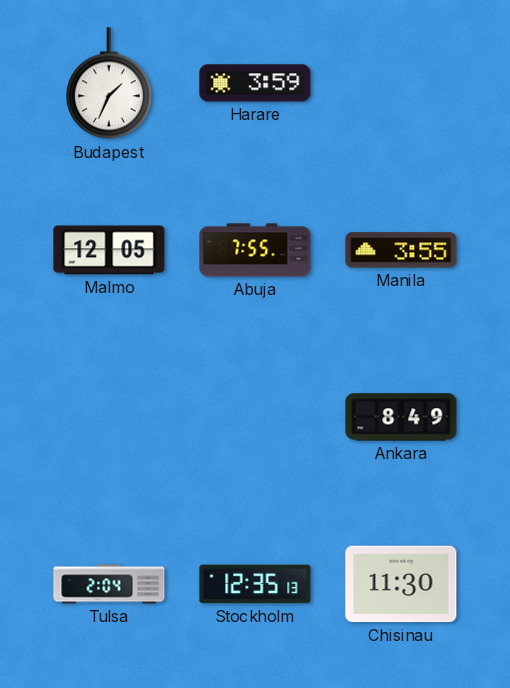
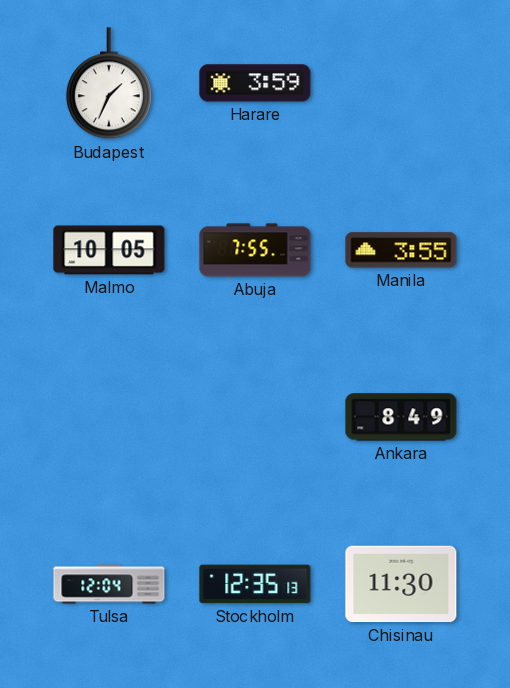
Malmo: 12:05 -> 10:05
Tulsa: 2:04 -> 12:04
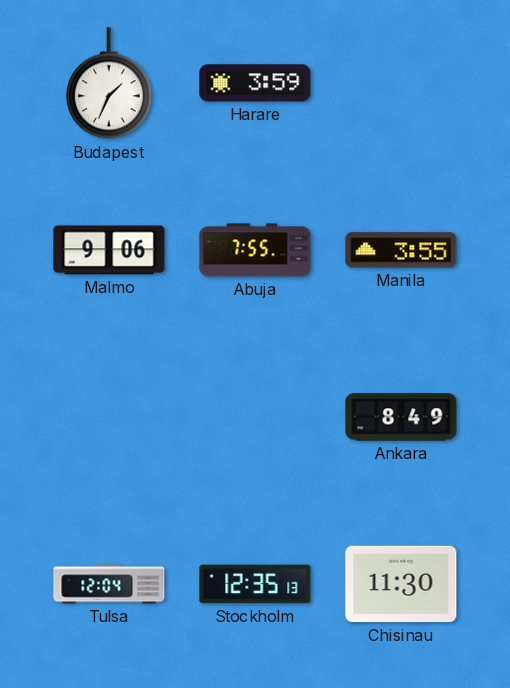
Malmo: 10:05 -> 9:06
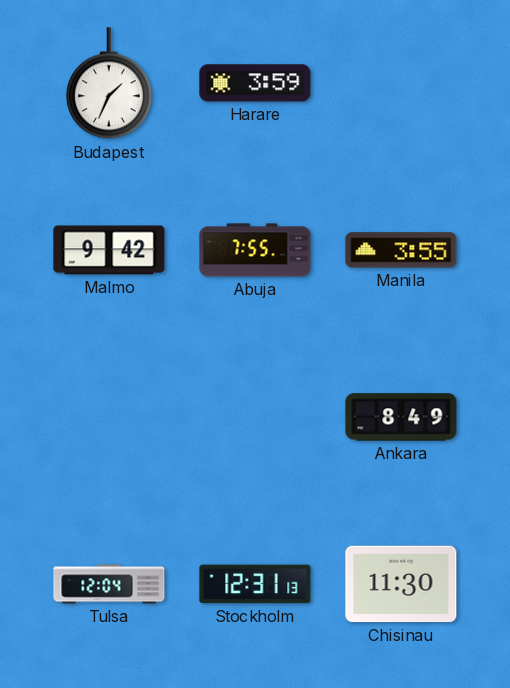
Malmo: 9:06 -> 9:42
Stockholm: 12:35 -> 12:31
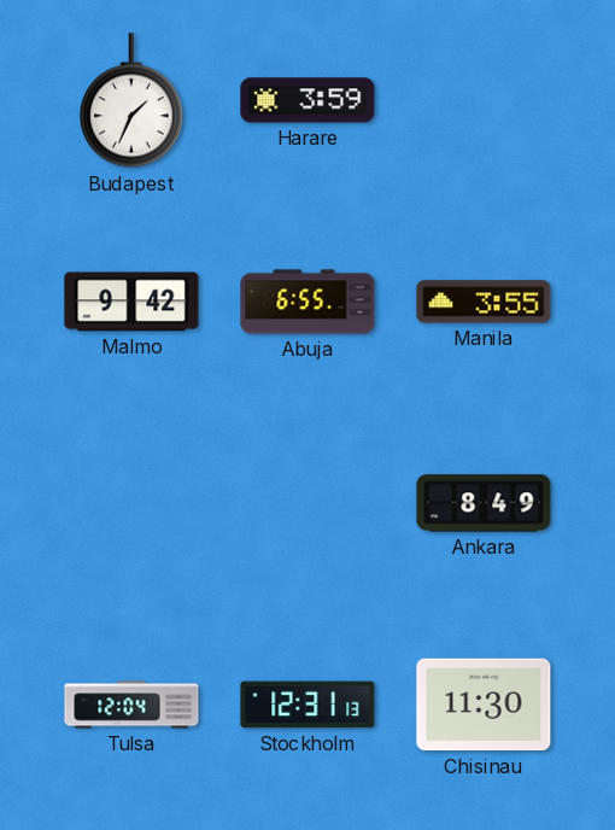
Abuja: 7:55 -> 6:55
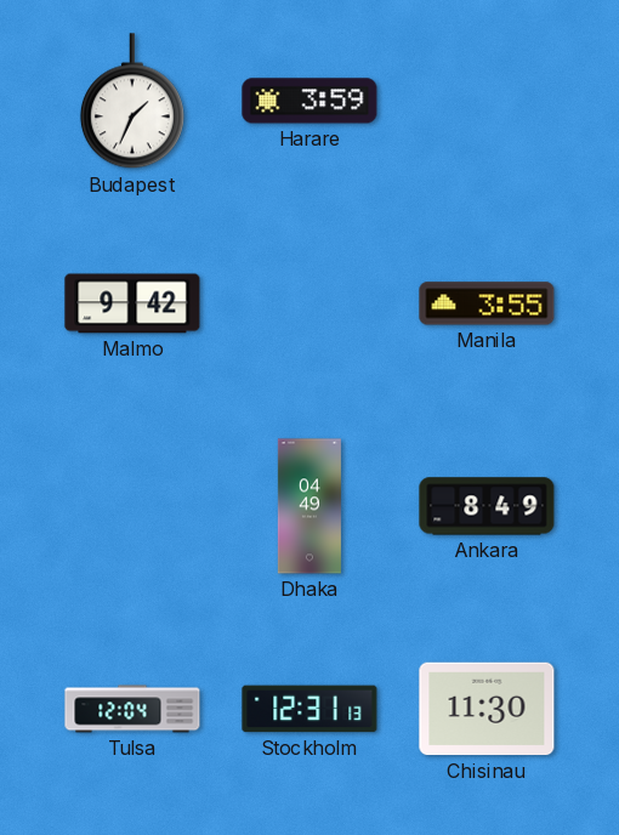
Abuja: 6:55 -> none
Dhaka: none -> 04:49
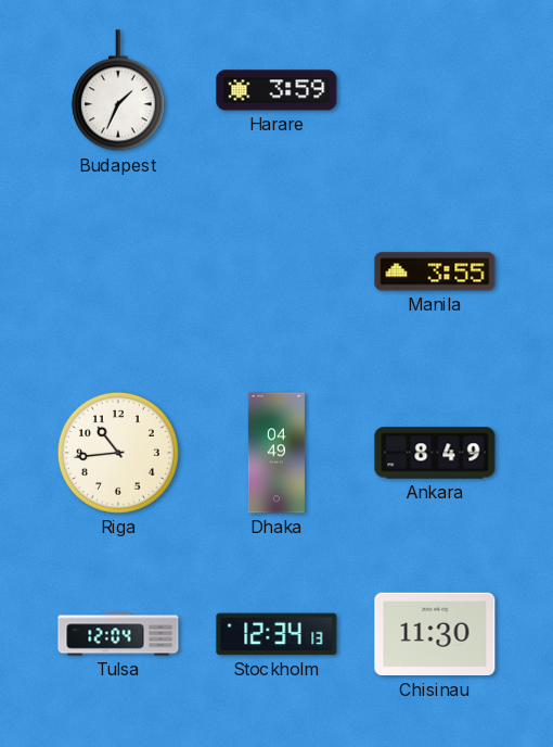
Malmo: 9:42 -> none
Riga: none -> 10:44
Stockholm: 12:31 -> 12:34
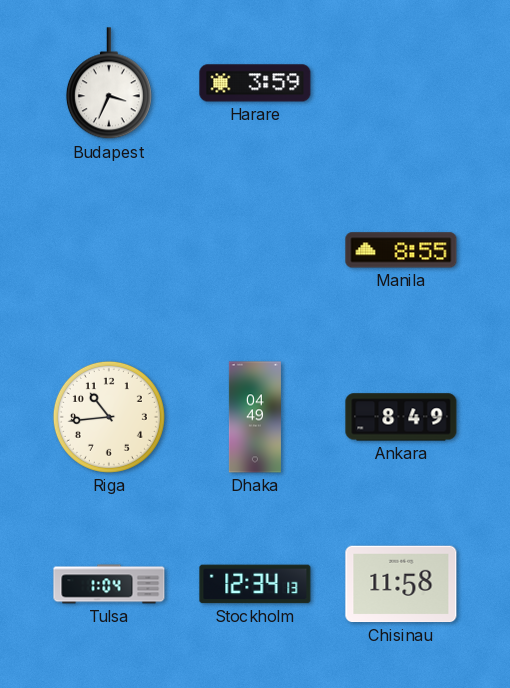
Budapest: 1:34 -> 3:34
Manila: 3:55 -> 8:55
Tulsa: 12:04 -> 1:04
Chisinau: 11:30 -> 11:58
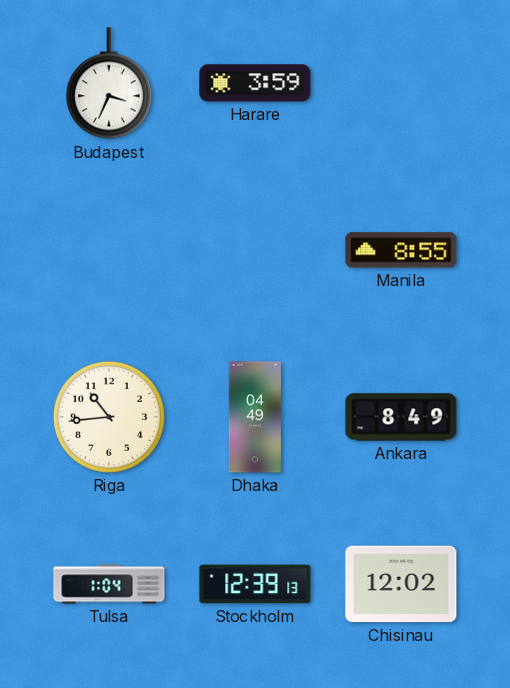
Stockholm: 12:34 -> 12:39
Chisinau: 11:58 -> 12:02
